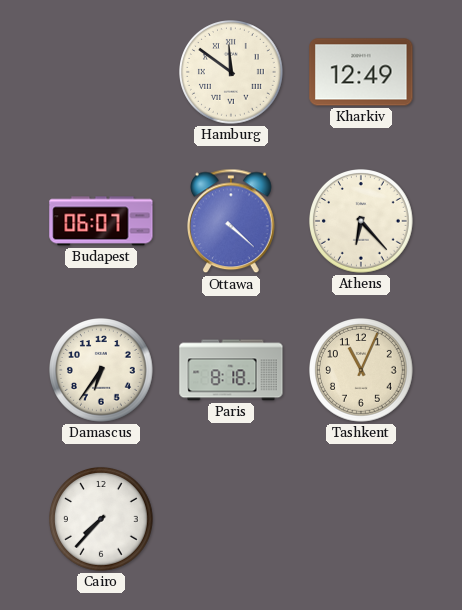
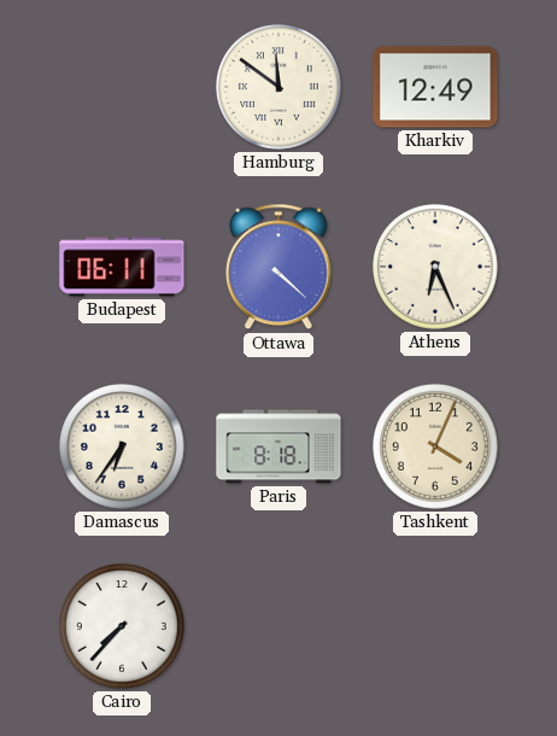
Budapest: 06:07 -> 06:11
Athens: 6:23 -> 6:26
Tashkent: 11:04 -> 4:04
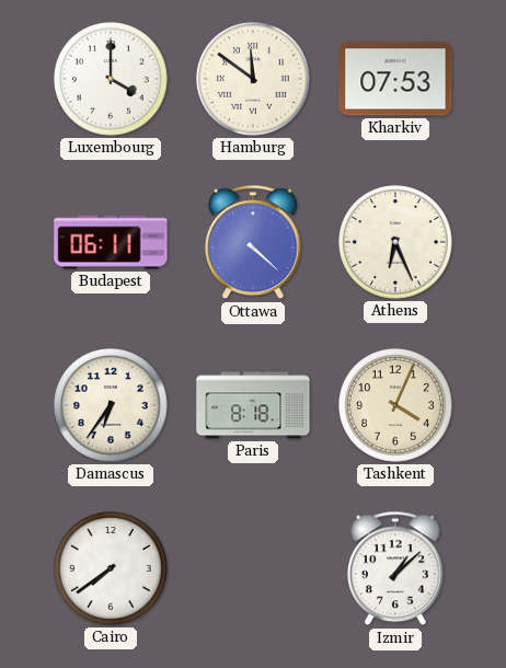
Luxembourg: none -> 4:00
Kharkiv: 12:49 -> 07:53
Cairo: 7:37 -> 7:39
Izmir: none -> 1:08
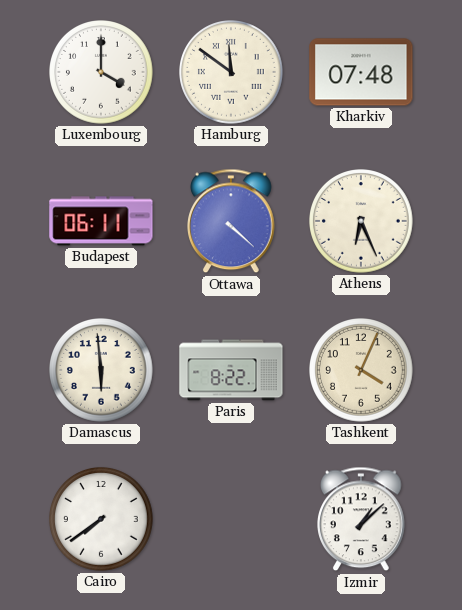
Kharkiv: 07:53 -> 07:48
Damascus: 6:36 -> 5:59
Paris: 8:18 -> 8:22
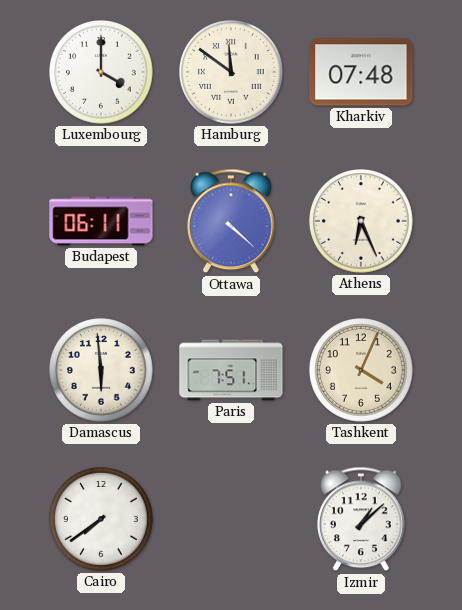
Paris: 8:22 -> 7:51
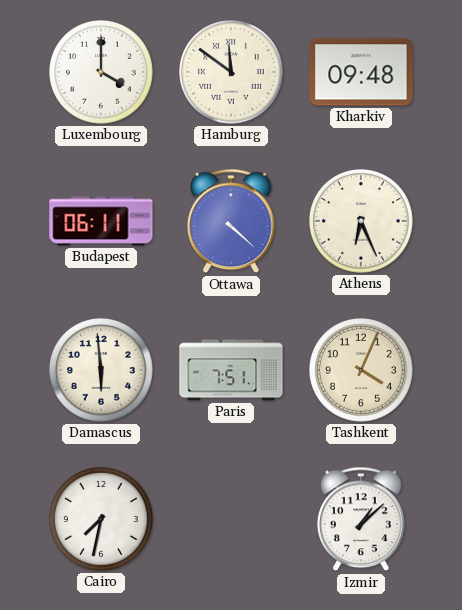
Kharkiv: 07:48 -> 09:48
Cairo: 7:39 -> 7:32
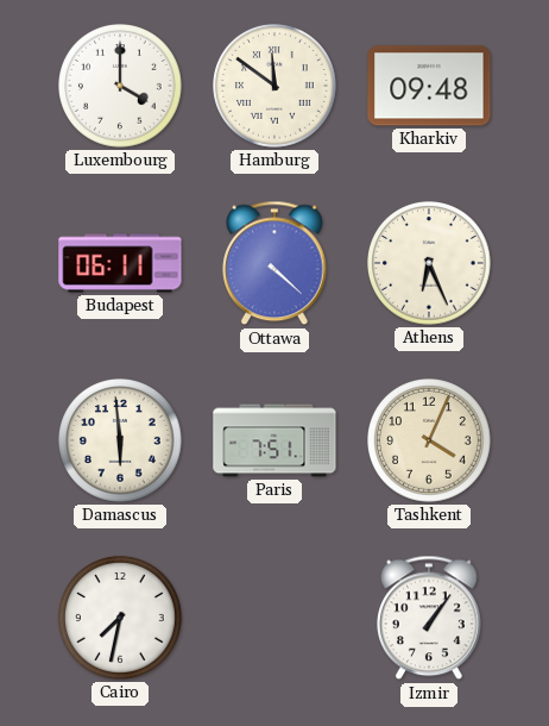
Izmir: 1:08 -> 1:06
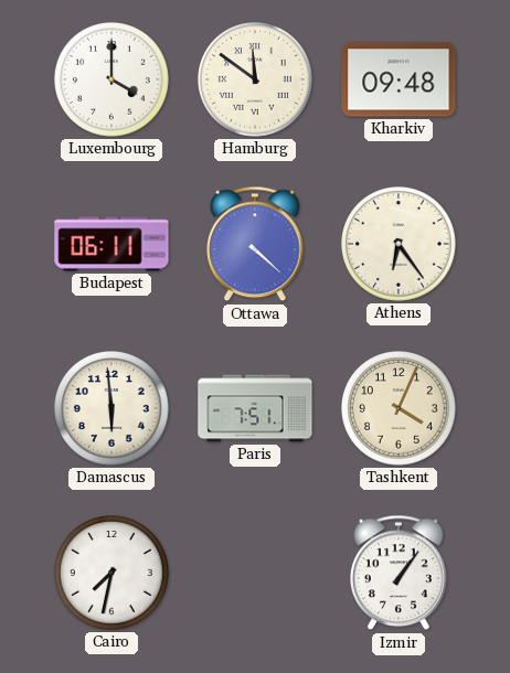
Athens: 6:26 -> 6:24
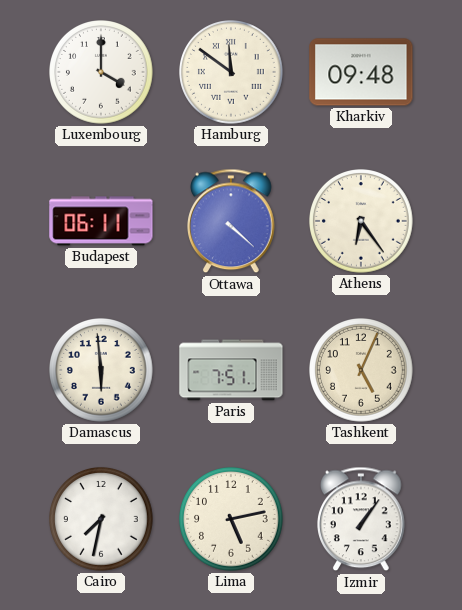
Tashkent: 4:04 -> 5:04
Lima: none -> 5:13
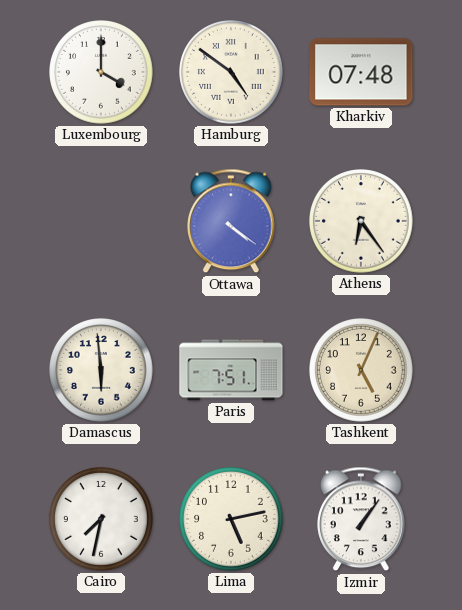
Hamburg: 11:51 -> 4:51
Kharkiv: 09:48 -> 07:48
Budapest: 06:11 -> none
Ottawa: 4:22 -> 4:21
